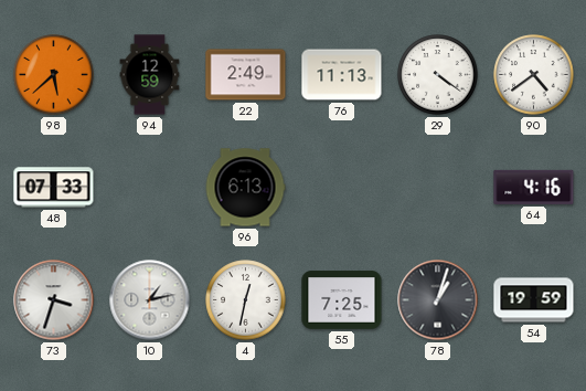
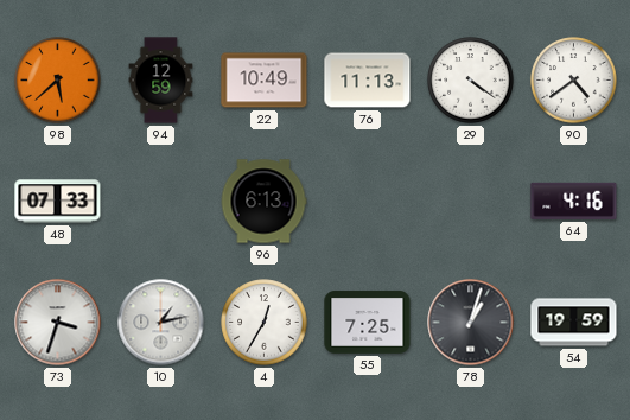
22: 2:49 -> 10:49
4: 12:32 -> 12:35
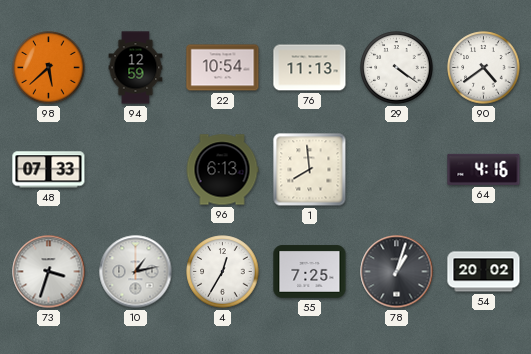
22: 10:49 -> 10:54
1: none -> 7:59
54: 19:59 -> 20:02
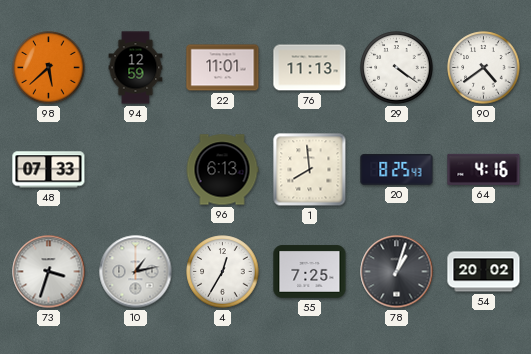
22: 10:54 -> 11:01
20: none -> 8:25
